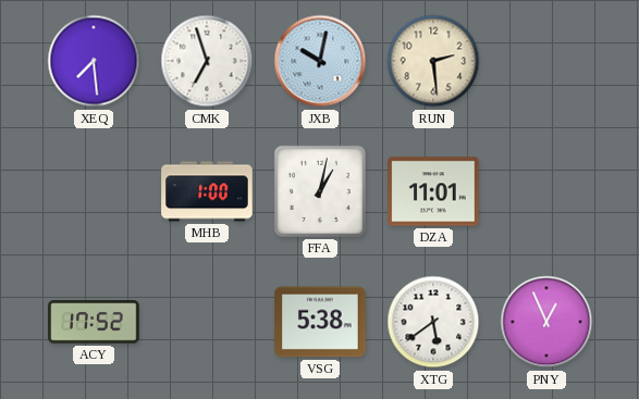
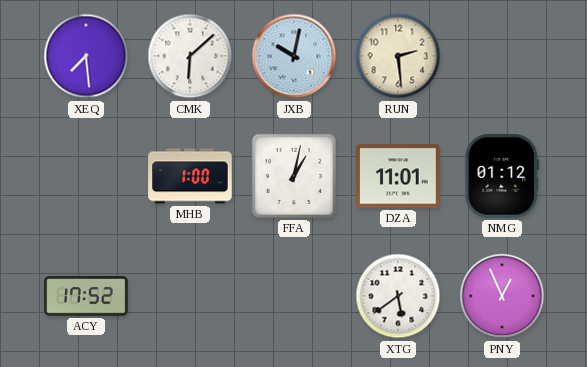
CMK: 6:57 -> 6:08
NMG: none -> 01:12
VSG: 5:38 -> none
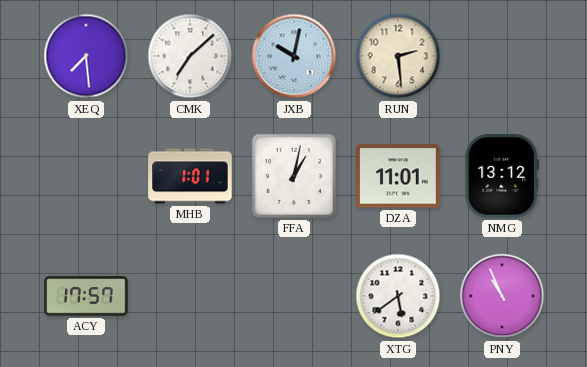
CMK: 6:08 -> 7:08
MHB: 1:00 -> 1:01
NMG: 01:12 -> 13:12
ACY: 17:52 -> 17:57
PNY: 12:56 -> 10:56
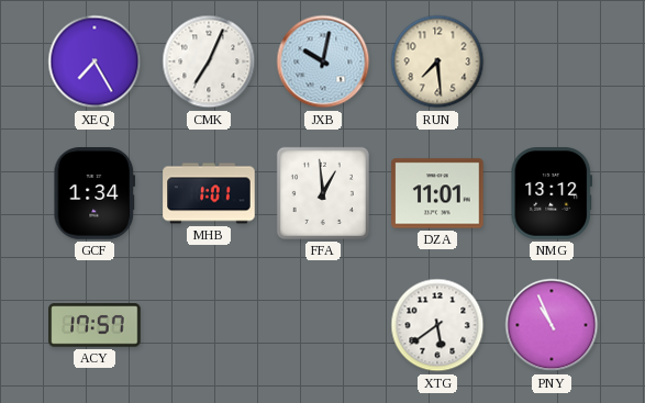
XEQ: 7:29 -> 7:25
CMK: 7:08 -> 7:04
RUN: 2:29 -> 7:29
GCF: none -> 1:34
FFA: 1:02 -> 12:59
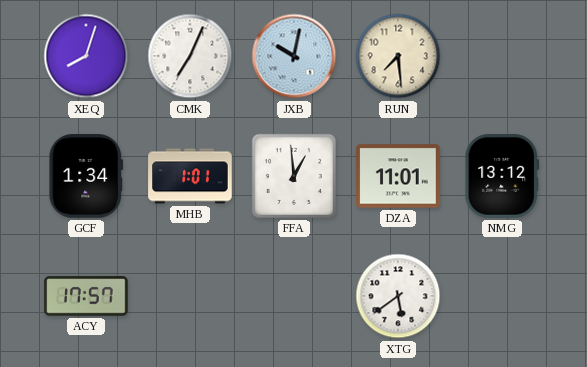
XEQ: 7:25 -> 8:03
PNY: 10:56 -> none
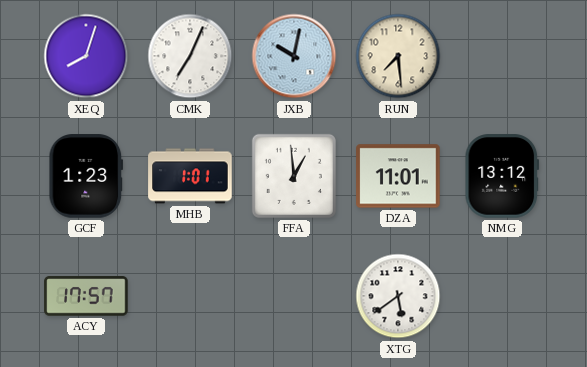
GCF: 1:34 -> 1:23
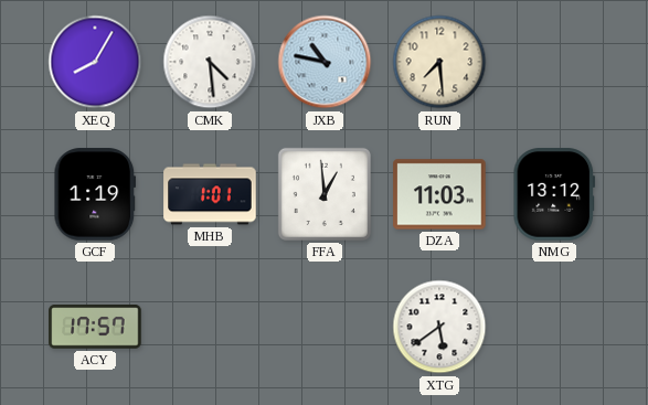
XEQ: 8:03 -> 8:05
CMK: 7:04 -> 4:29
JXB: 10:02 -> 10:47
GCF: 1:23 -> 1:19
DZA: 11:01 -> 11:03
